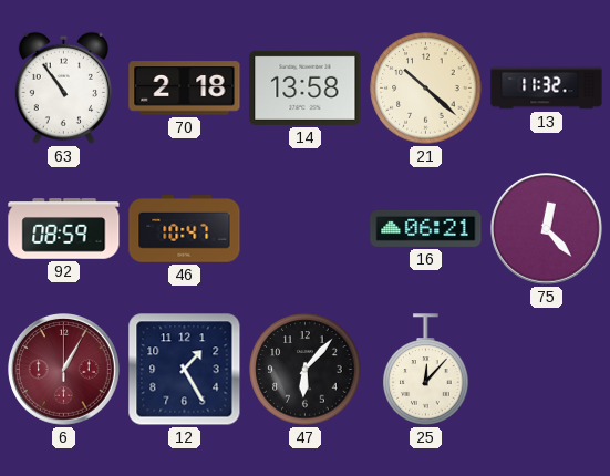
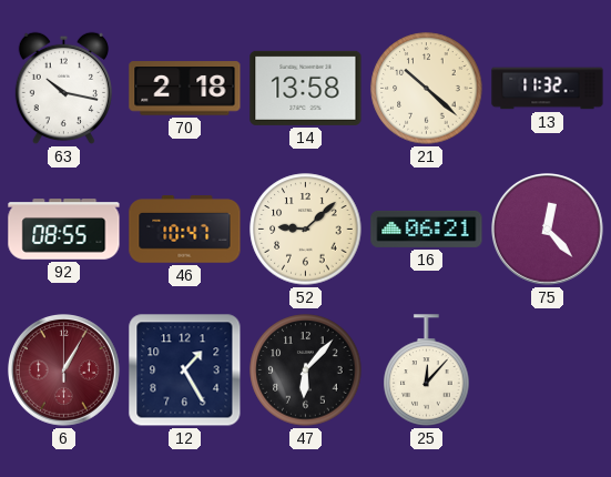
63: 10:54 -> 10:17
92: 08:59 -> 08:55
52: none -> 9:08
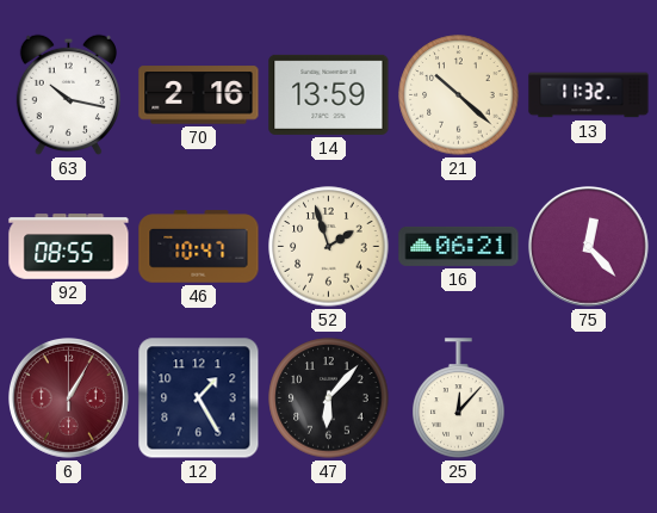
70: 2:18 -> 2:16
14: 13:58 -> 13:59
52: 9:08 -> 1:57
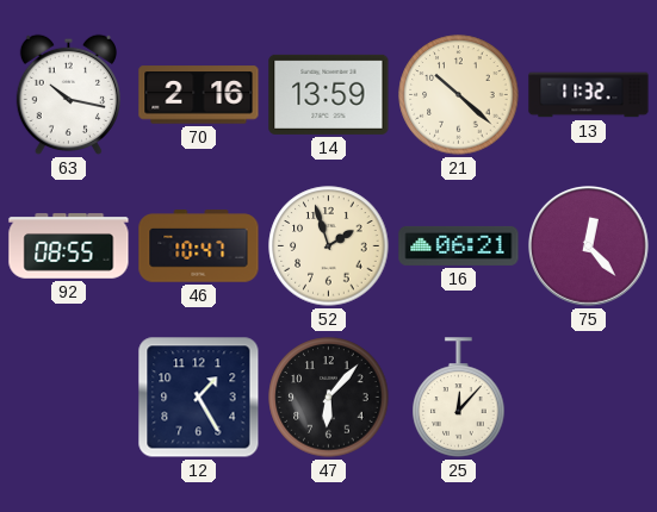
6: 1:05 -> none
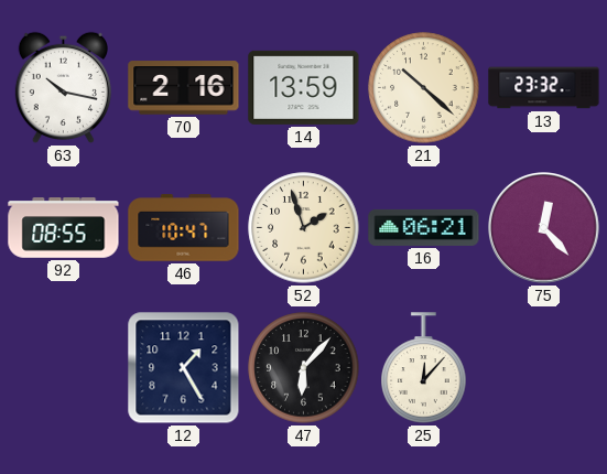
13: 11:32 -> 23:32
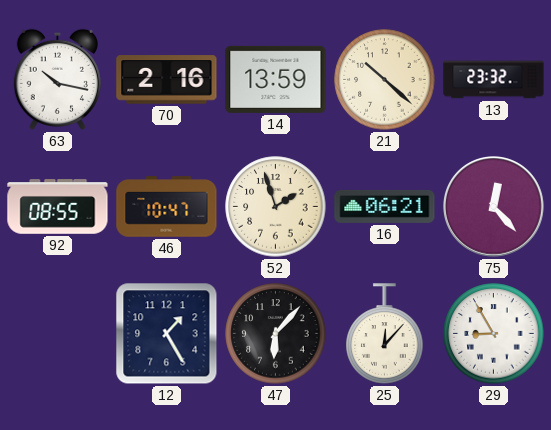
29: none -> 8:55
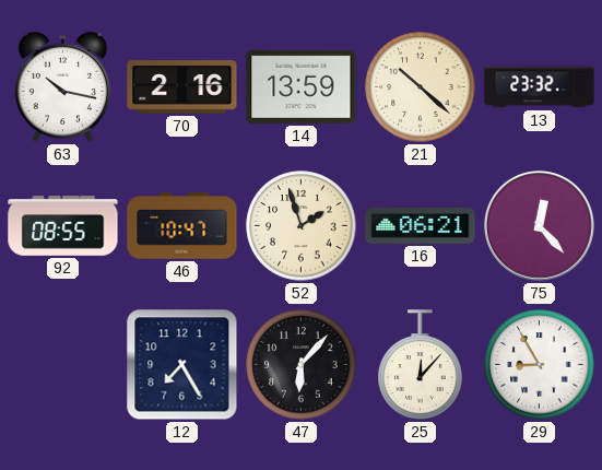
12: 1:25 -> 7:25
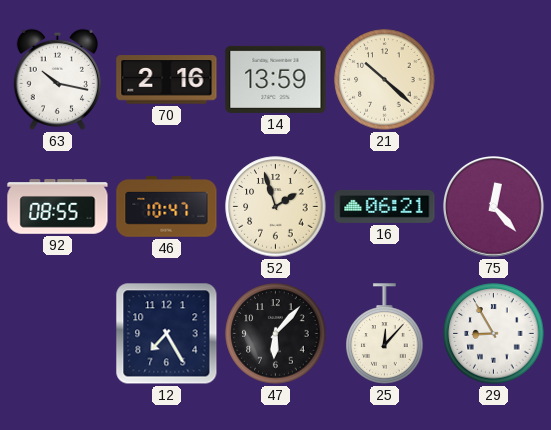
13: 23:32 -> none
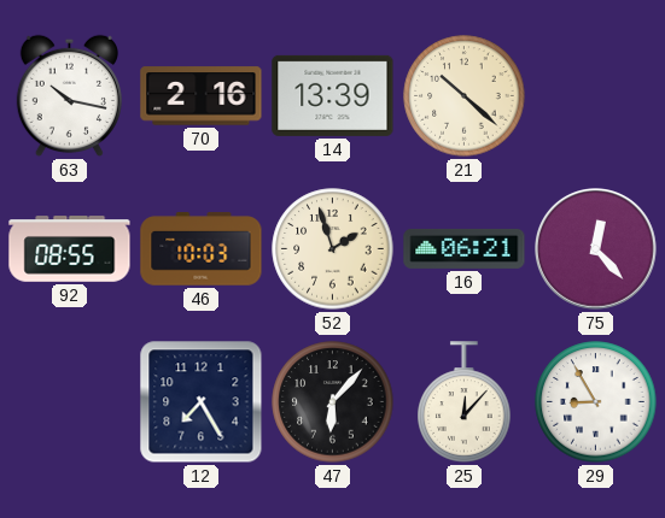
14: 13:59 -> 13:39
46: 10:47 -> 10:03
